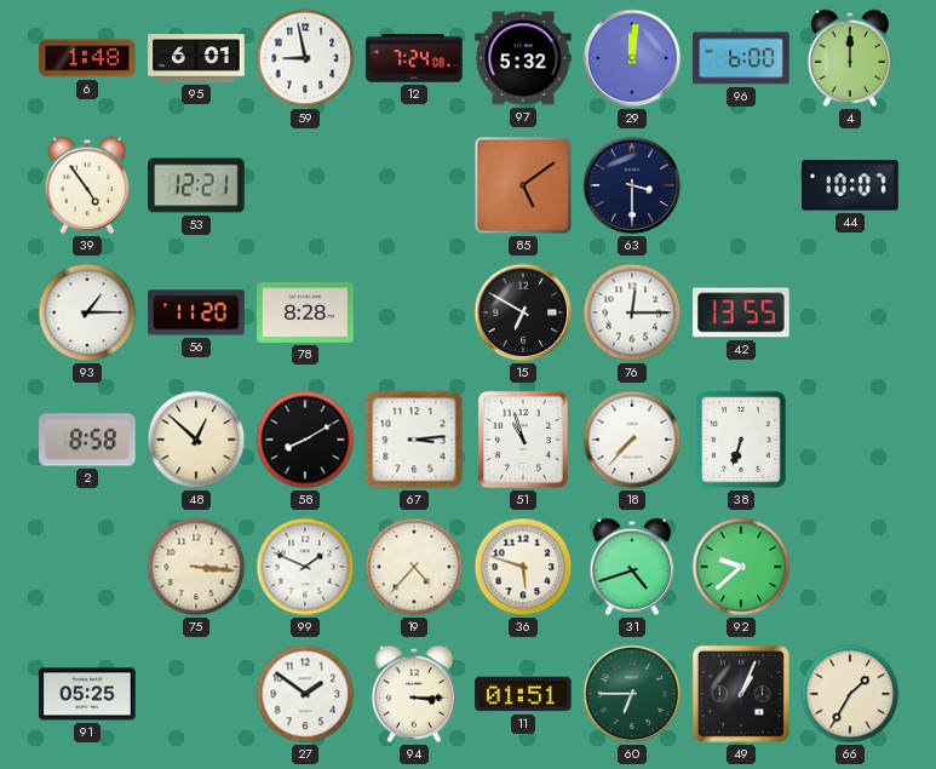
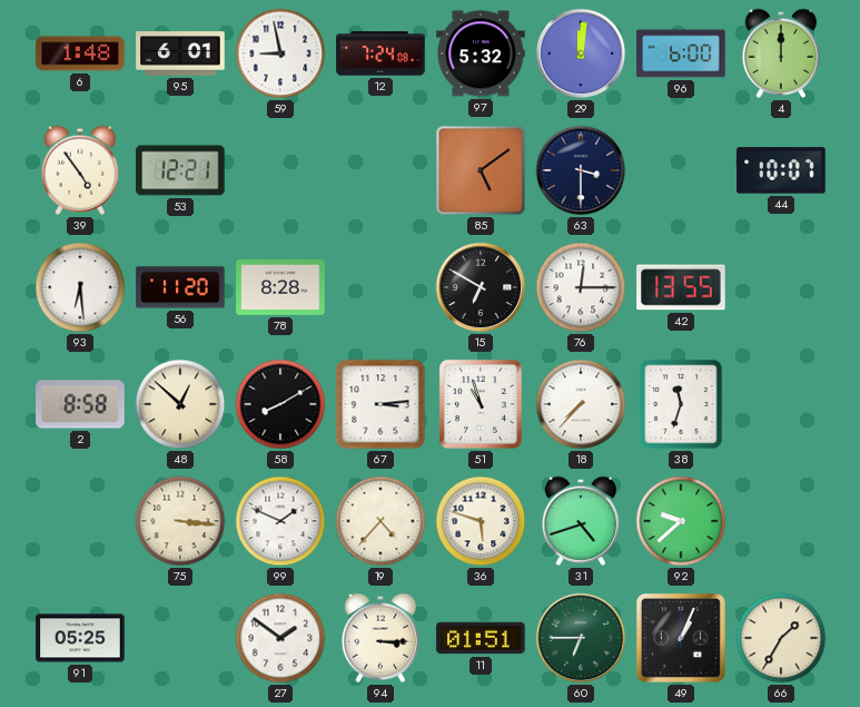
93: 1:15 -> 6:29
38: 6:33 -> 11:33
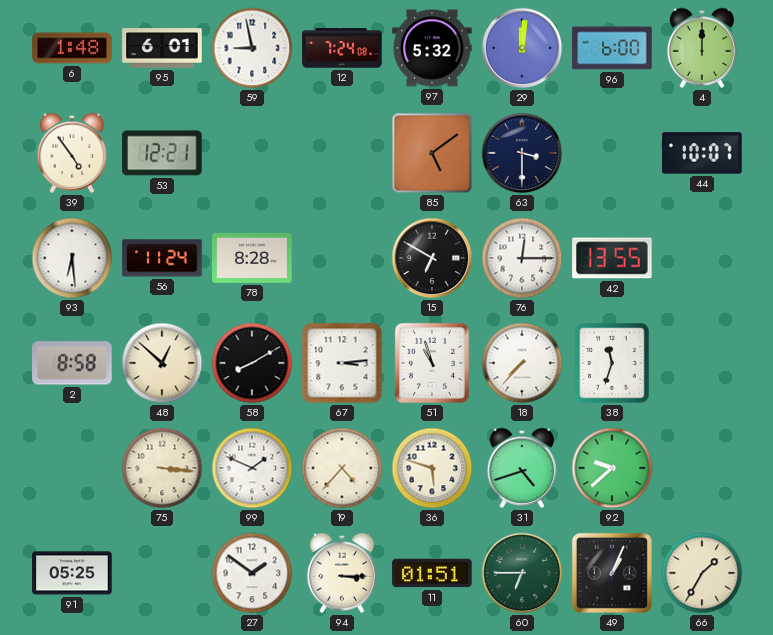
56: 11:20 -> 11:24
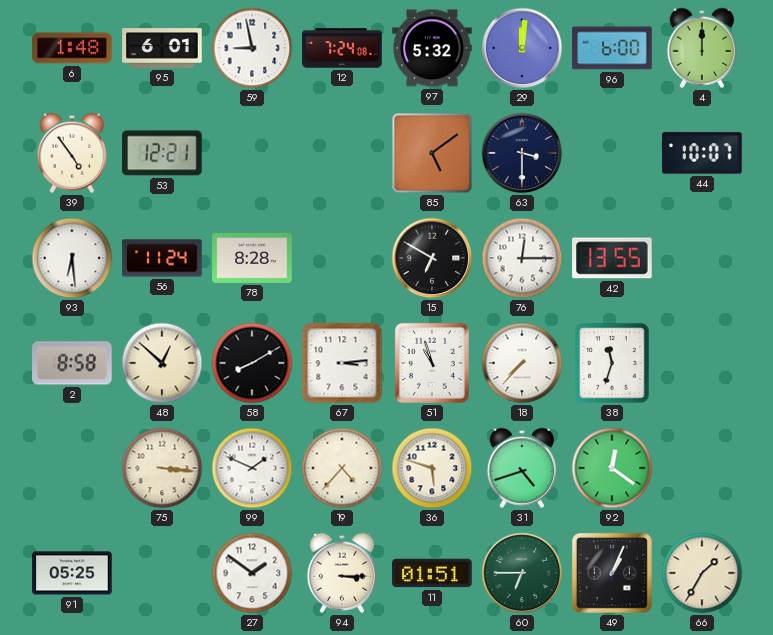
92: 9:38 -> 12:21
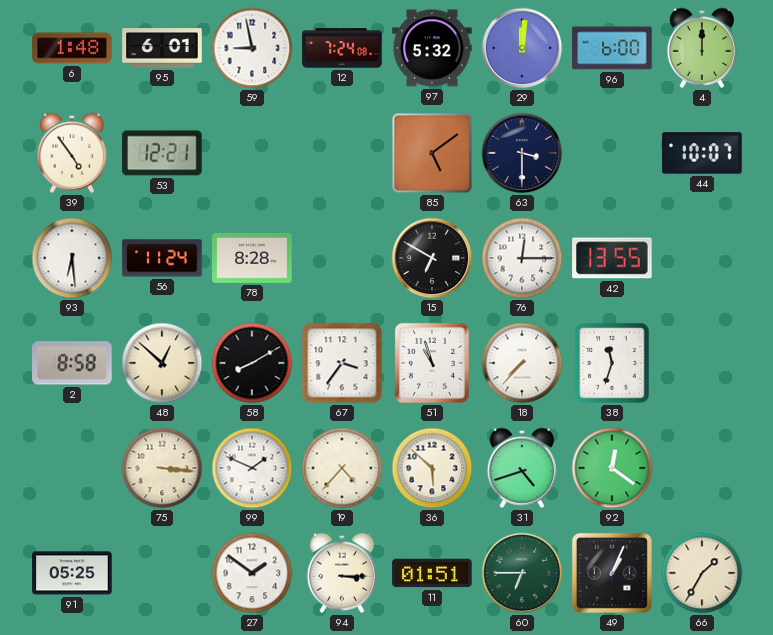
67: 3:14 -> 3:36
36: 5:48 -> 5:52
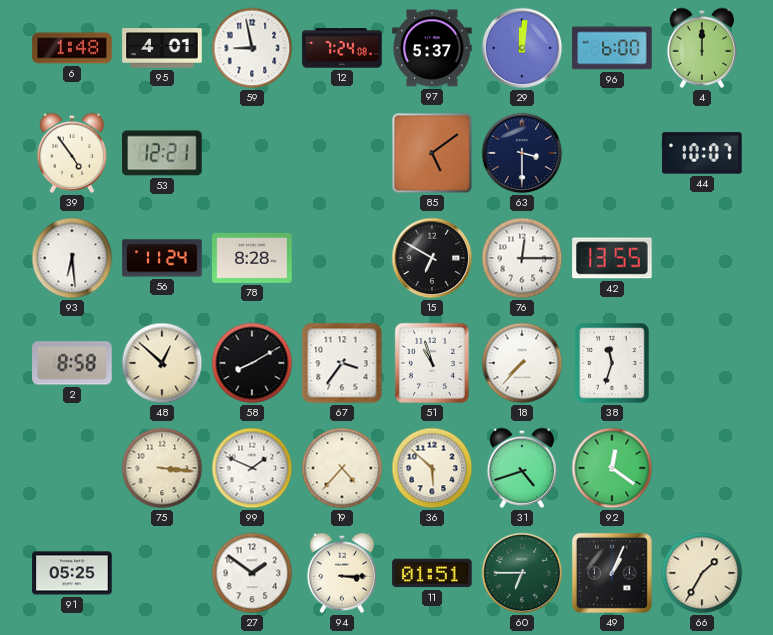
95: 6:01 -> 4:01
97: 5:32 -> 5:37
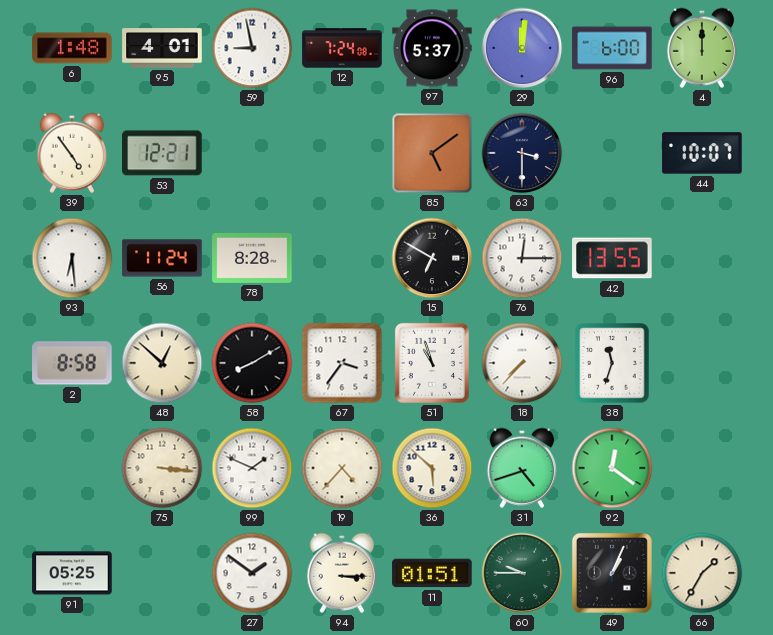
60: 6:45 -> 9:45
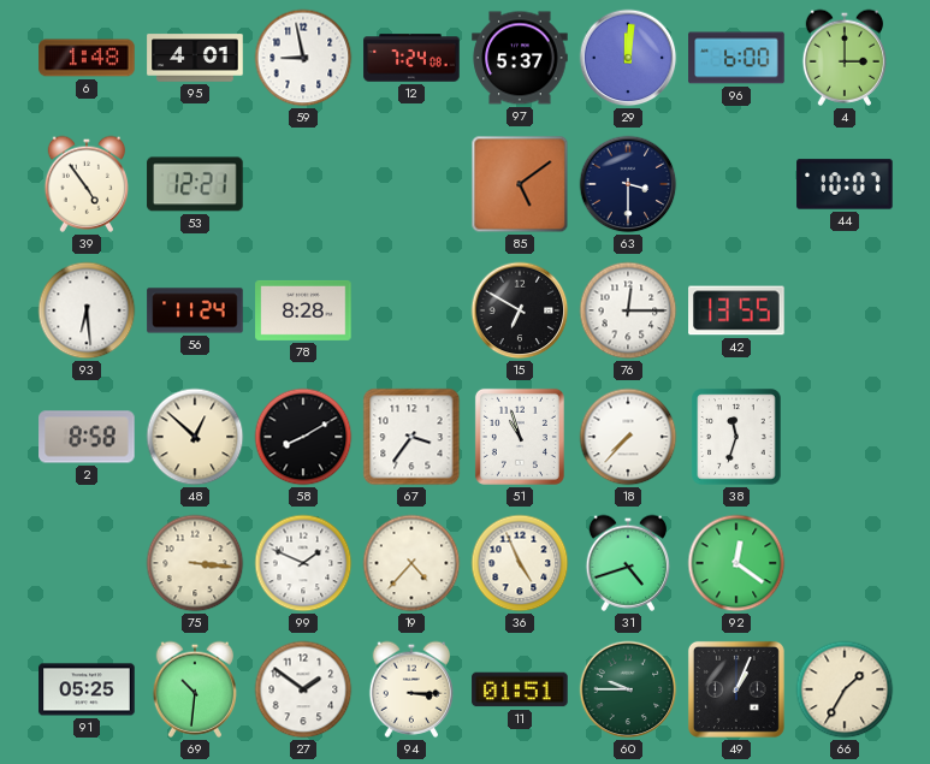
4: 12:00 -> 3:00
36: 5:52 -> 4:56
69: none -> 10:31
